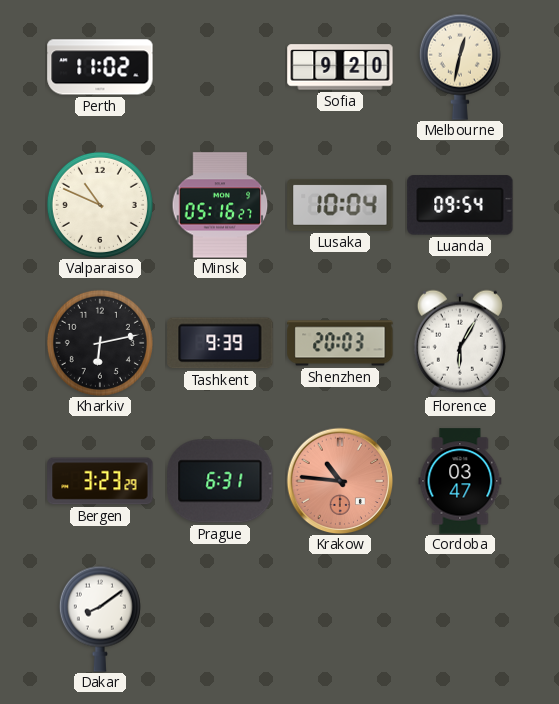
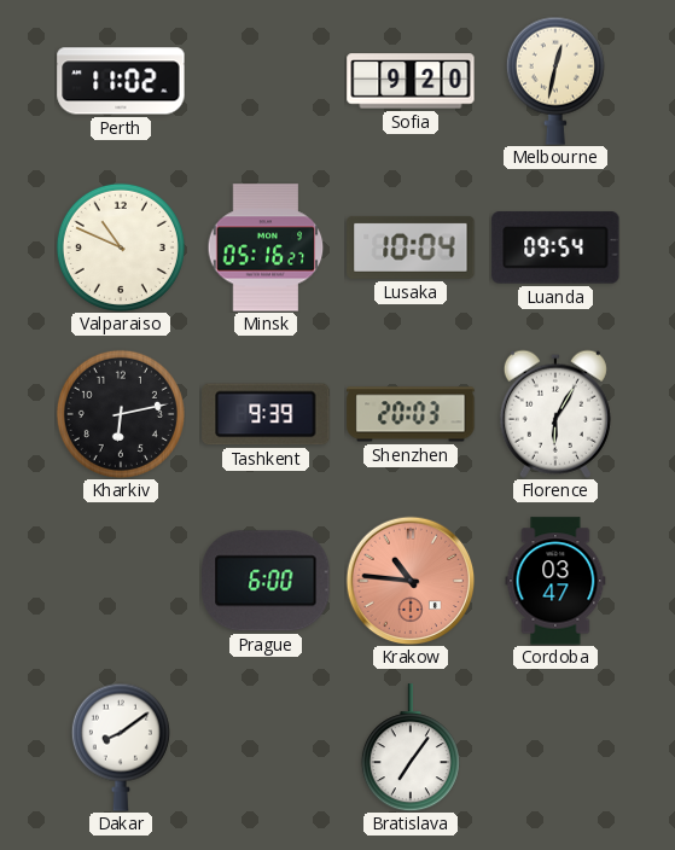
Bergen: 3:23 -> none
Prague: 6:31 -> 6:00
Bratislava: none -> 7:06
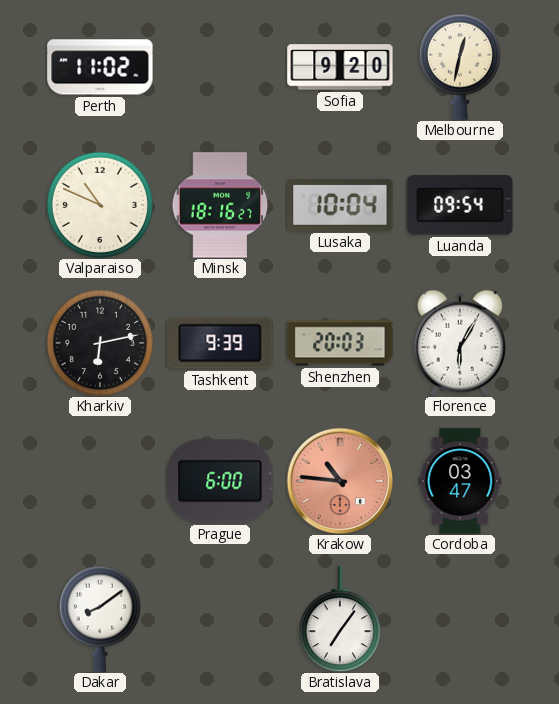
Minsk: 05:16 -> 18:16
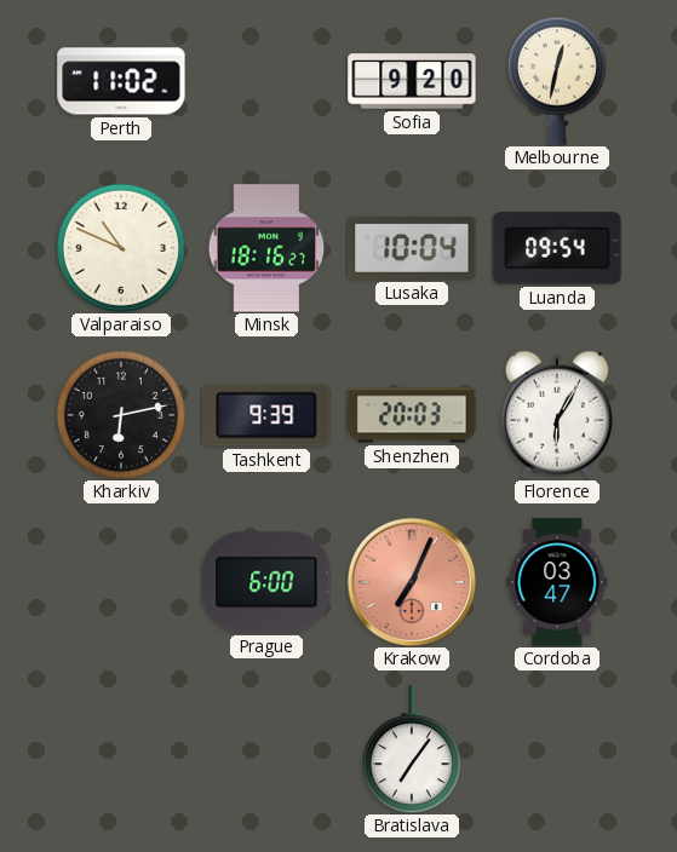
Krakow: 10:46 -> 7:04
Dakar: 8:09 -> none
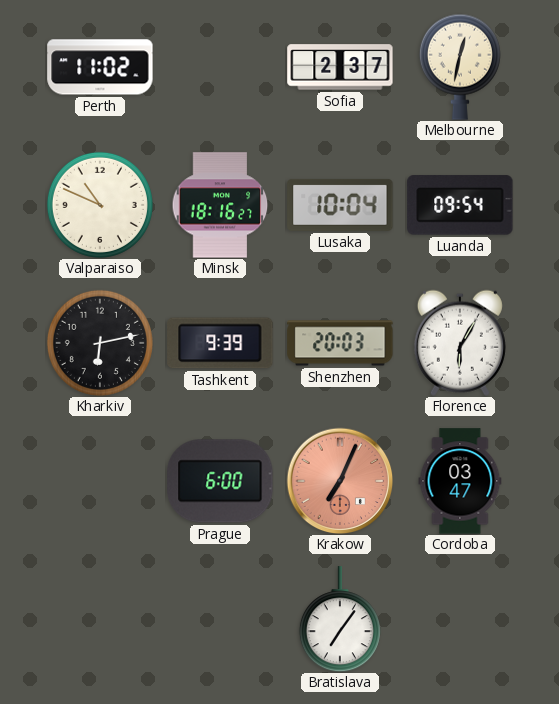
Sofia: 9:20 -> 2:37
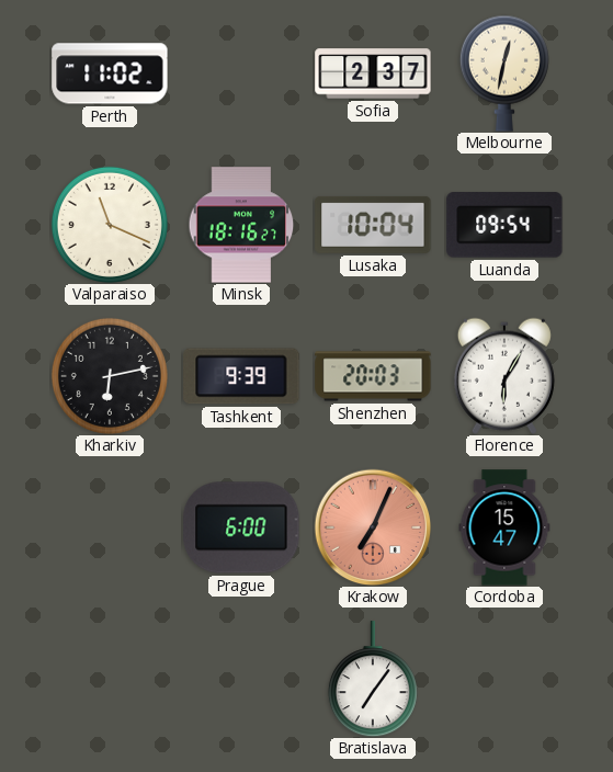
Valparaiso: 10:49 -> 11:19
Cordoba: 03:47 -> 15:47
